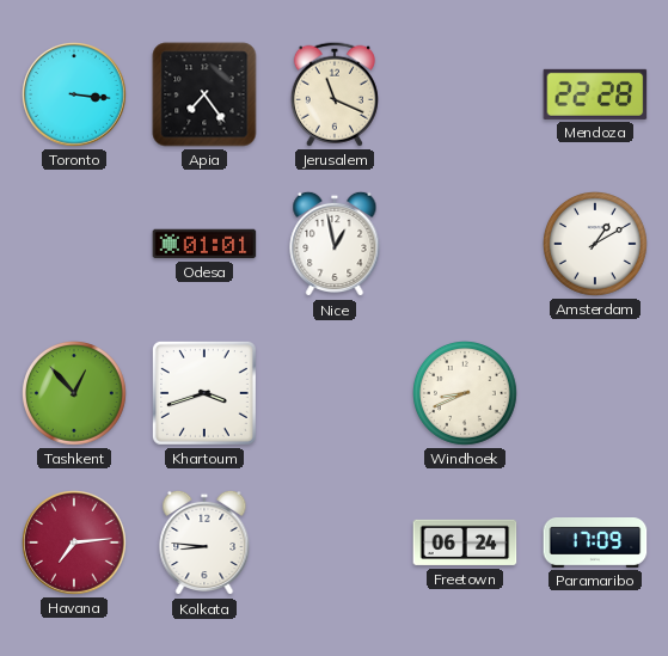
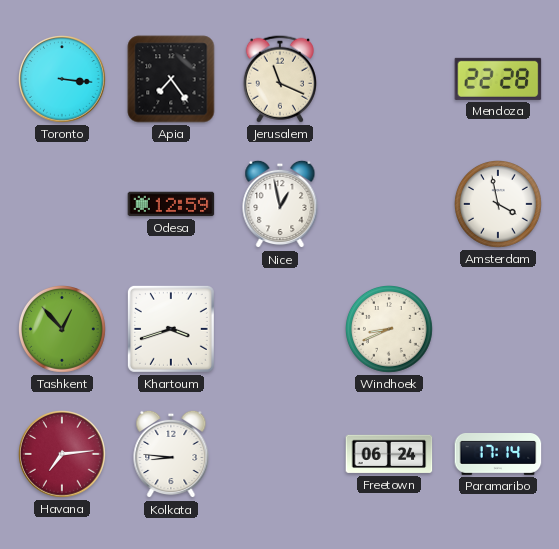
Odesa: 01:01 -> 12:59
Amsterdam: 1:10 -> 3:58
Paramaribo: 17:09 -> 17:14
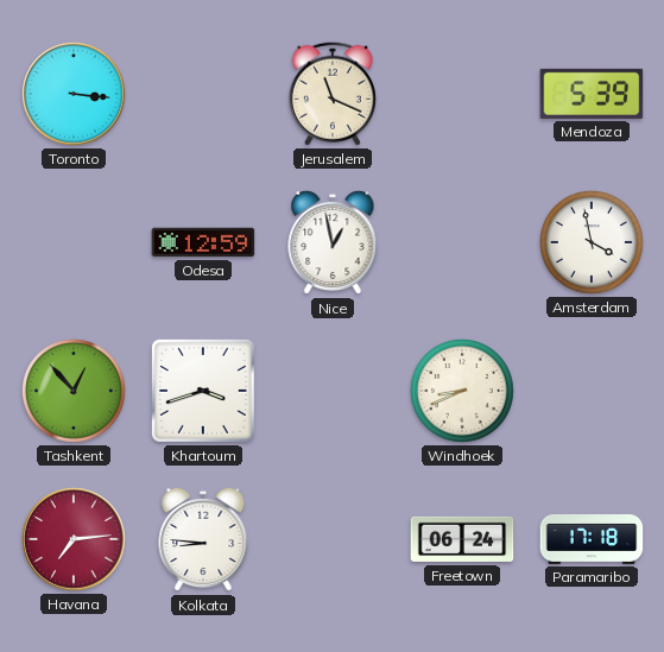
Apia: 7:24 -> none
Mendoza: 22:28 -> 5:39
Paramaribo: 17:14 -> 17:18
